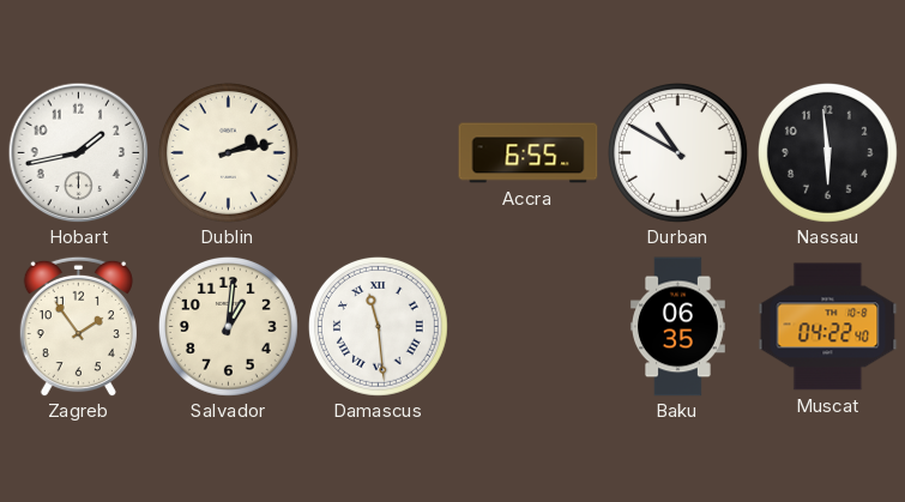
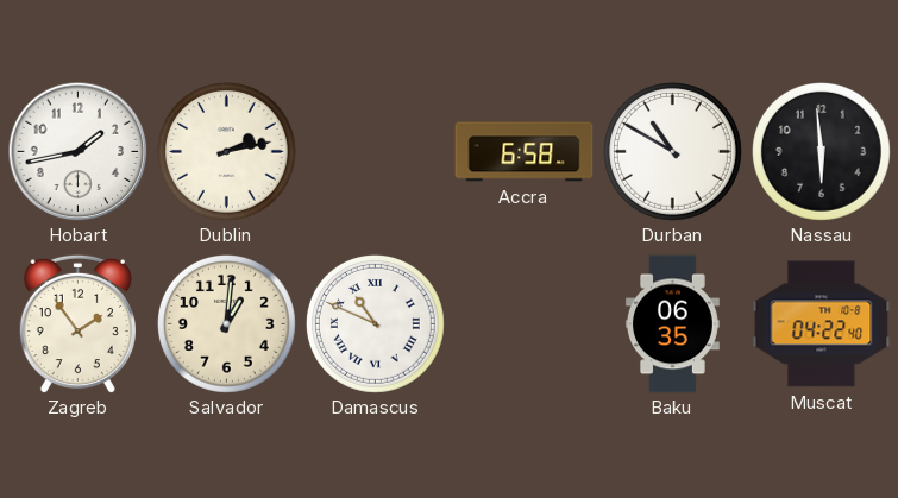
Accra: 6:55 -> 6:58
Damascus: 11:29 -> 10:49
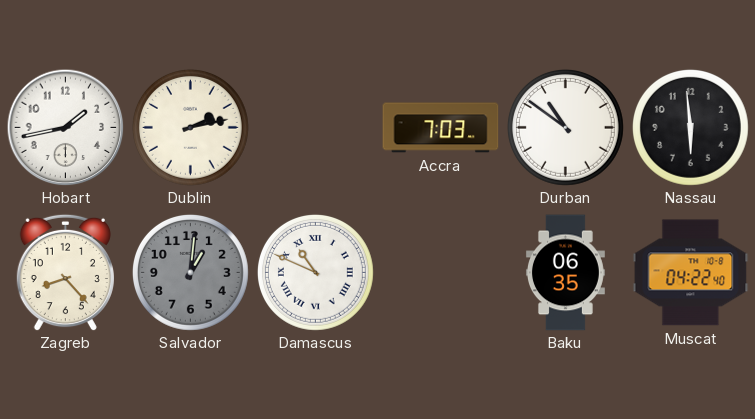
Accra: 6:58 -> 7:03
Durban: 10:50 -> 10:51
Zagreb: 1:54 -> 8:23
Salvador dial: cream -> grey
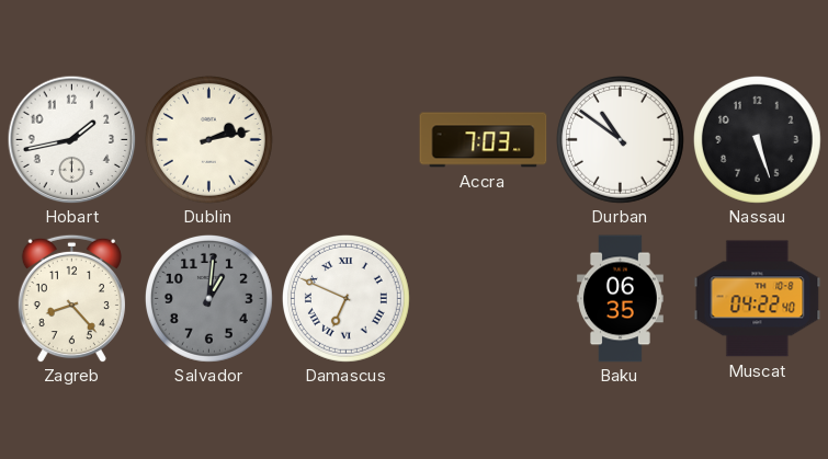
Nassau: 5:59 -> 5:27
Damascus: 10:49 -> 6:49
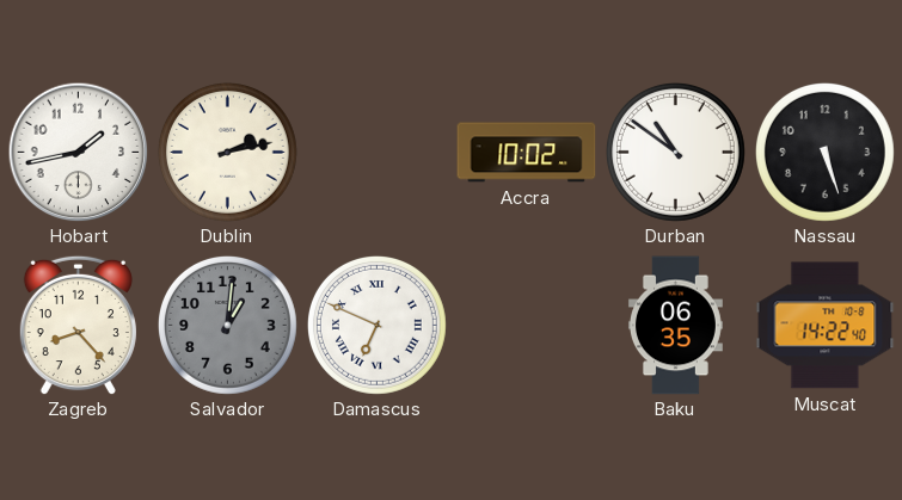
Accra: 7:03 -> 10:02
Muscat: 04:22 -> 14:22
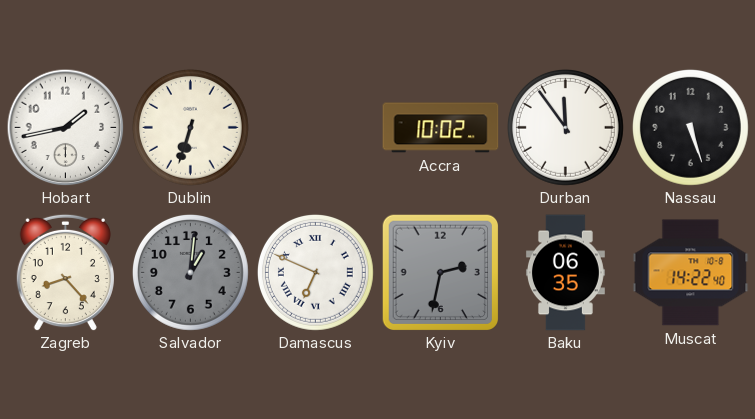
Dublin: 2:13 -> 6:33
Durban: 10:51 -> 11:54
Kyiv: none -> 2:32
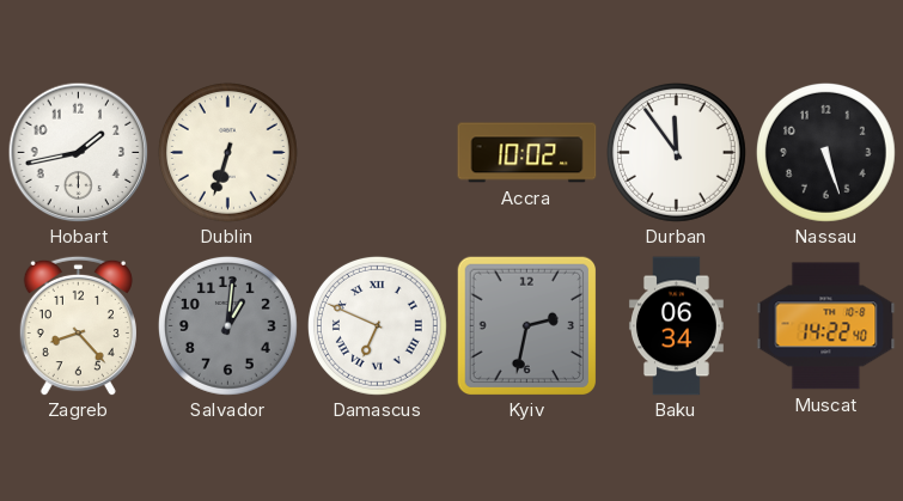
Baku: 06:35 -> 06:34
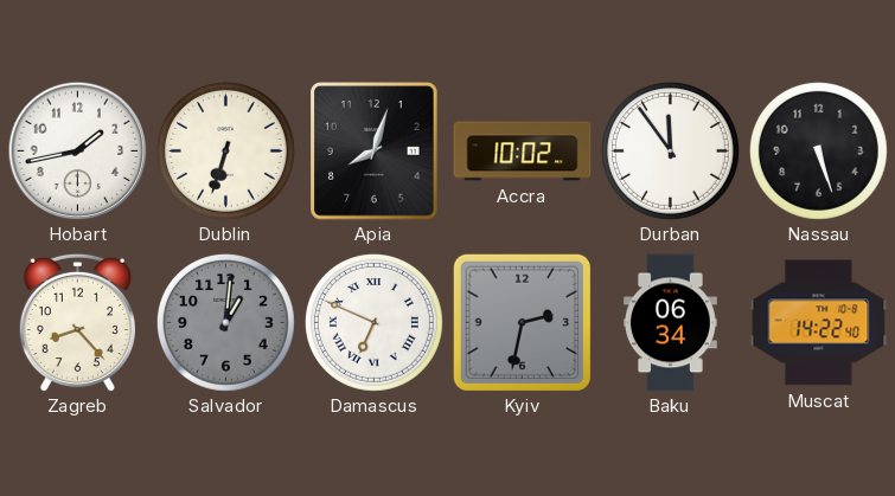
Apia: none -> 8:03
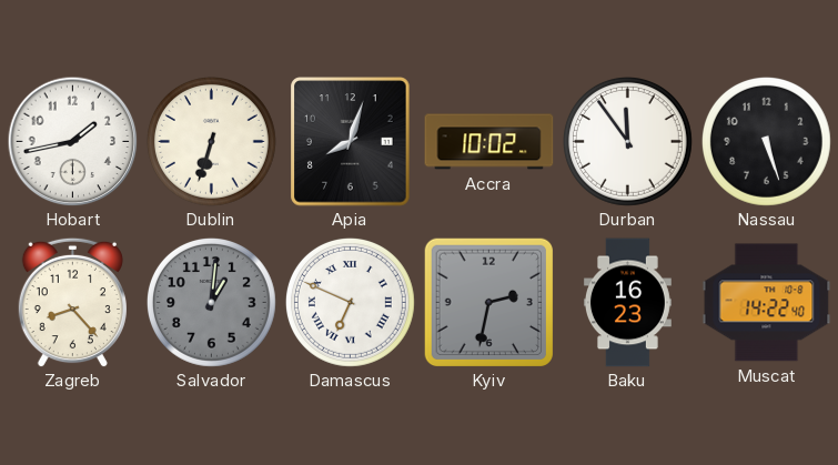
Baku: 06:34 -> 16:23
